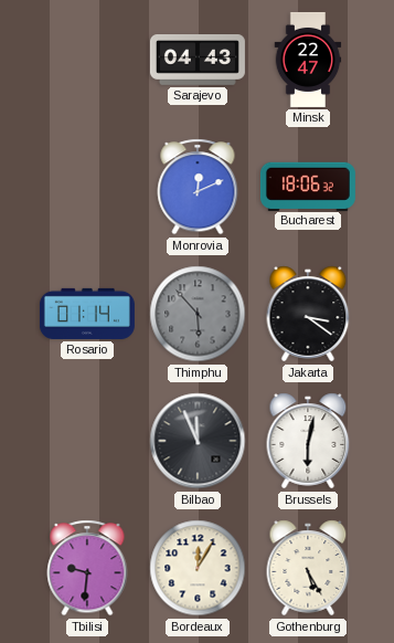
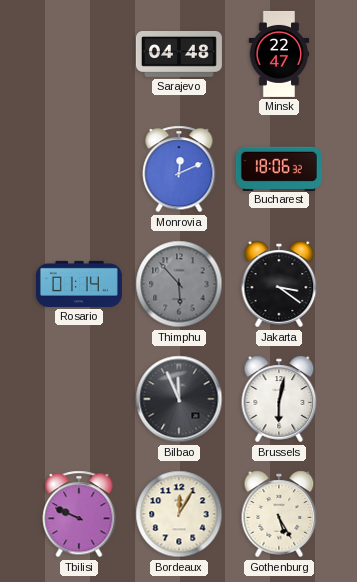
Sarajevo: 04:43 -> 04:48
Tbilisi: 9:31 -> 9:49
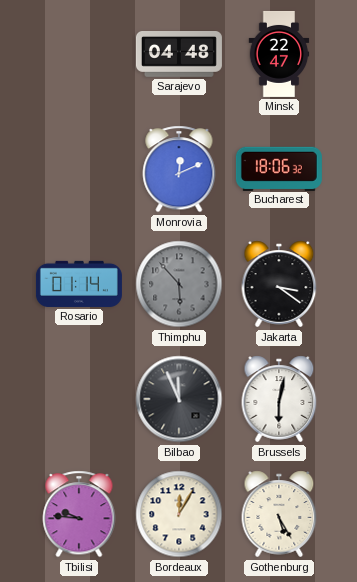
Tbilisi: 9:49 -> 9:46
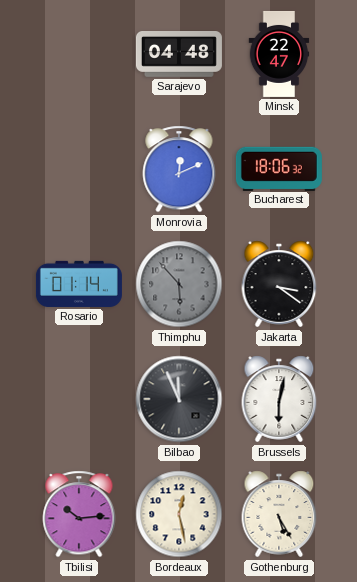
Tbilisi: 9:46 -> 10:14
Bordeaux: 12:05 -> 12:28
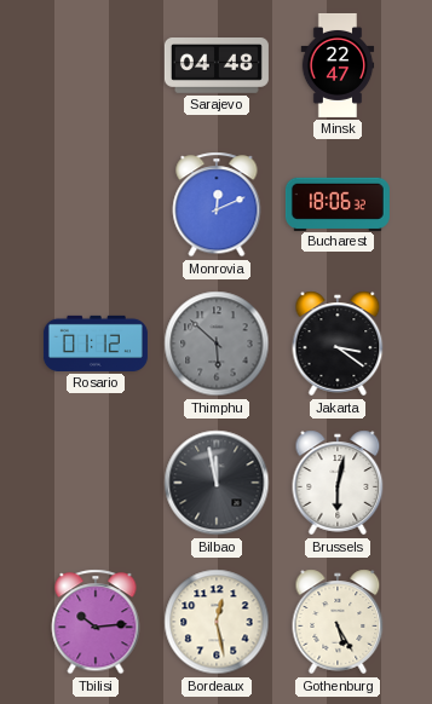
Rosario: 01:14 -> 01:12
Thimphu: 5:53 -> 5:52
Bilbao: 11:56 -> 11:58
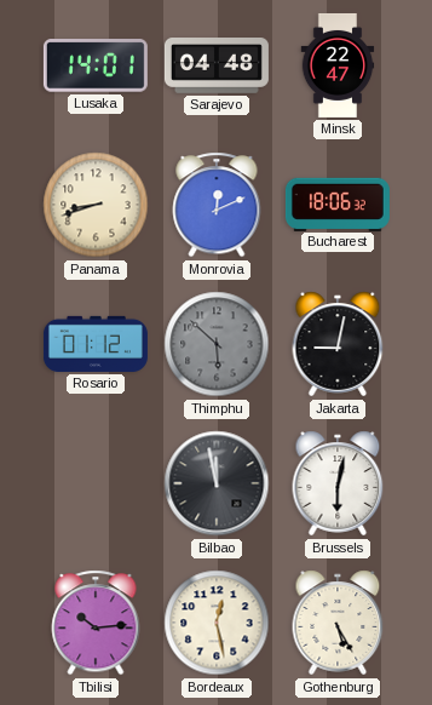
Lusaka: none -> 14:01
Panama: none -> 8:42
Jakarta: 3:21 -> 9:02
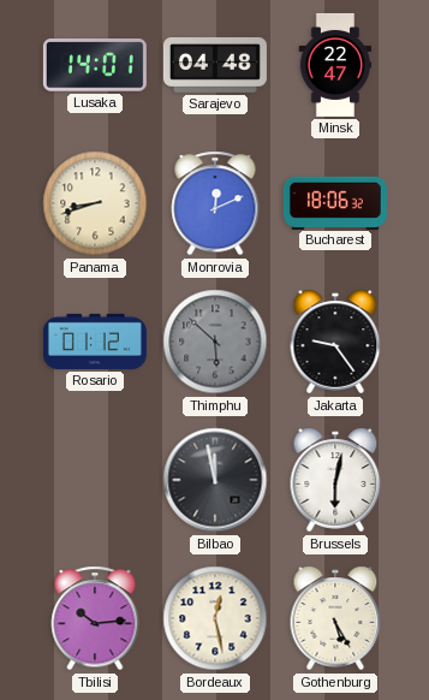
Jakarta: 9:02 -> 9:24
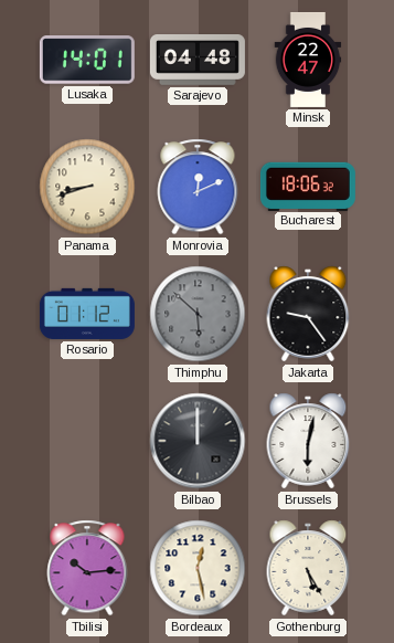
Bilbao: 11:58 -> 12:00
